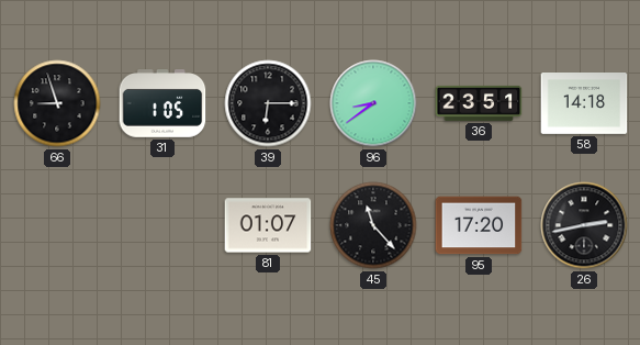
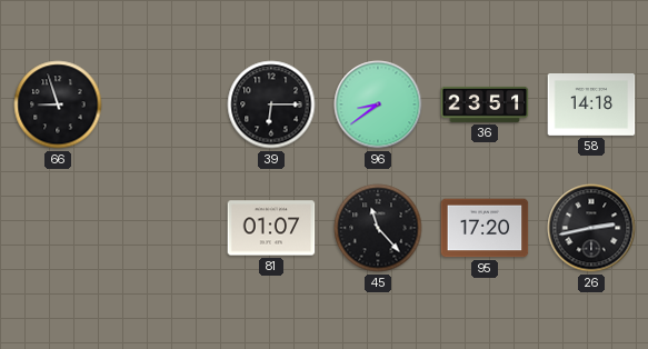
31: 1:05 -> none
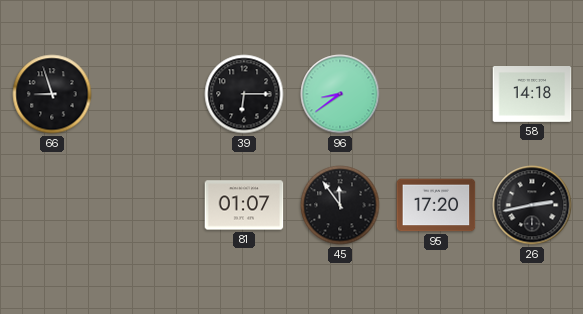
36: 23:51 -> none
45: 11:23 -> 11:54
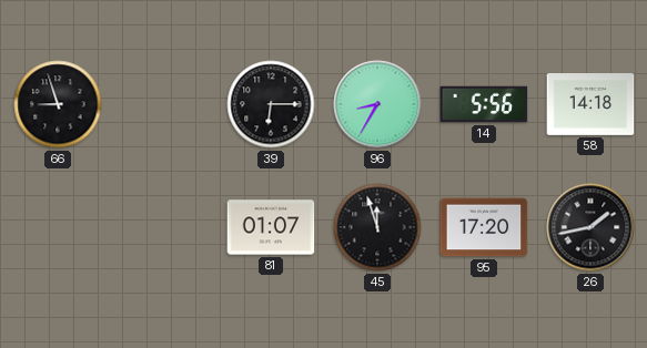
96: 8:39 -> 8:35
14: none -> 5:56
45: 11:54 -> 11:57
26: 2:43 -> 1:43
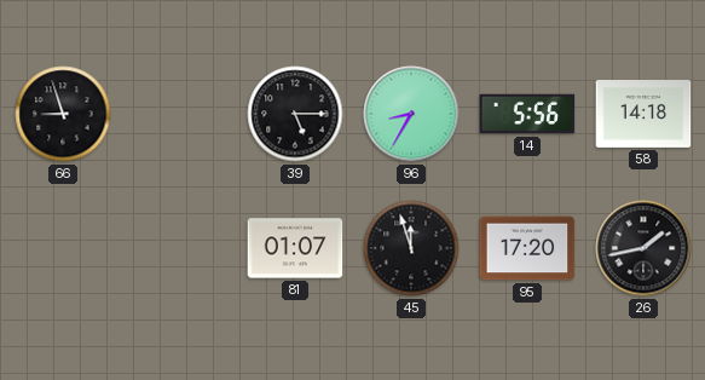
39: 6:15 -> 5:15
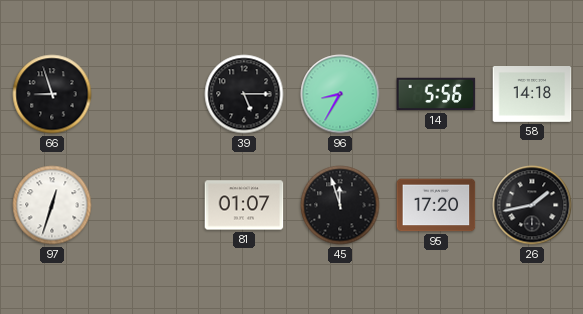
97: none -> 12:33
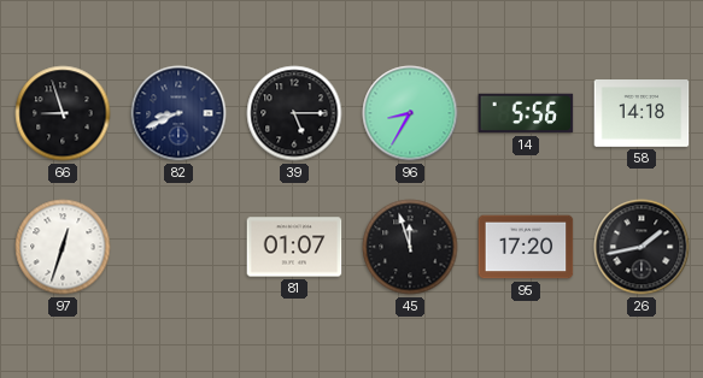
82: none -> 8:41
